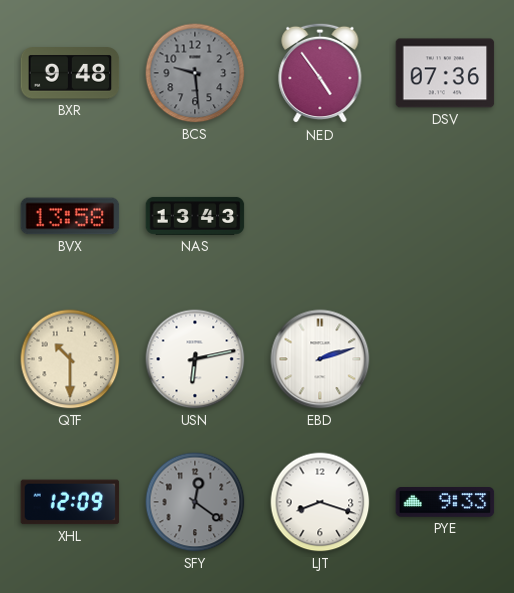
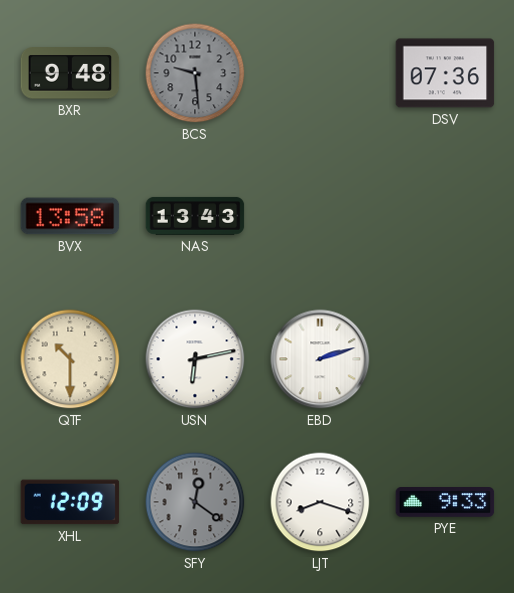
NED: 4:54 -> none
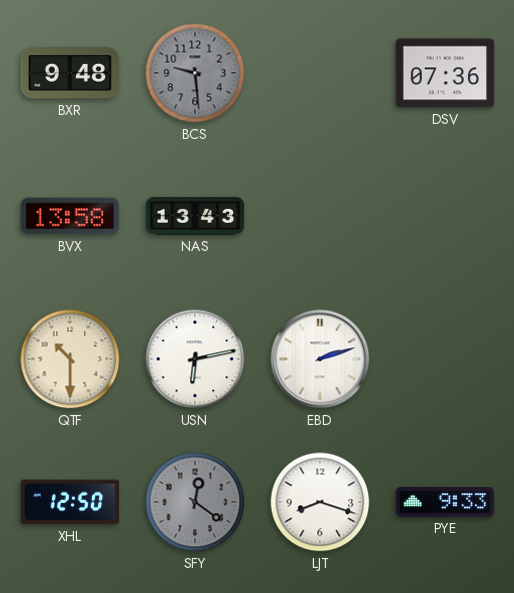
XHL: 12:09 -> 12:50
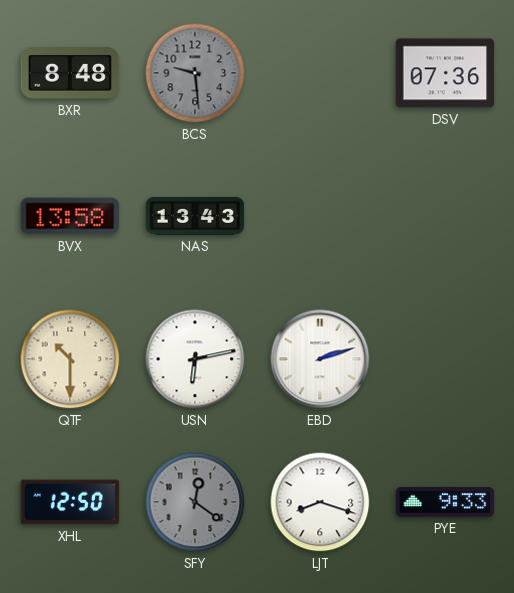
BXR: 9:48 -> 8:48
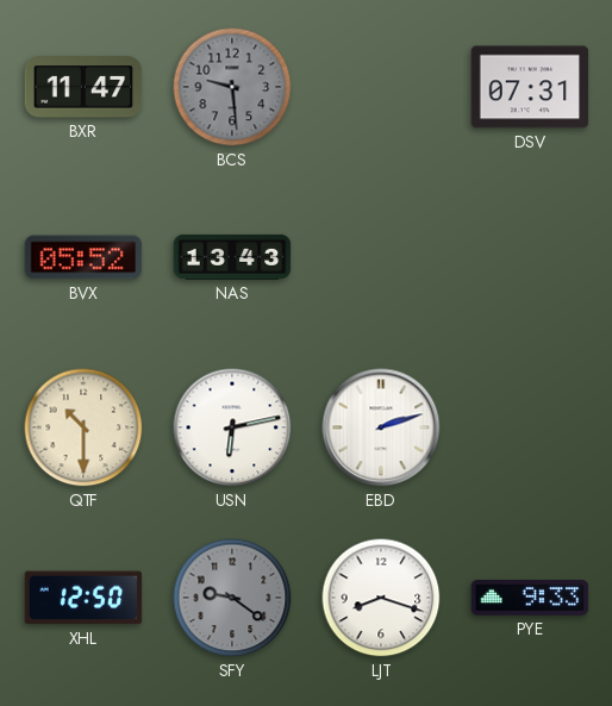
BXR: 8:48 -> 11:47
DSV: 07:36 -> 07:31
BVX: 13:58 -> 05:52
SFY: 12:21 -> 9:21
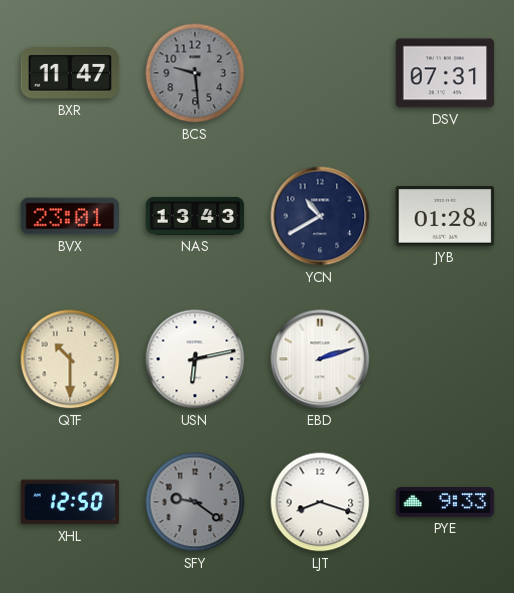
BVX: 05:52 -> 23:01
YCN: none -> 10:40
JYB: none -> 01:28
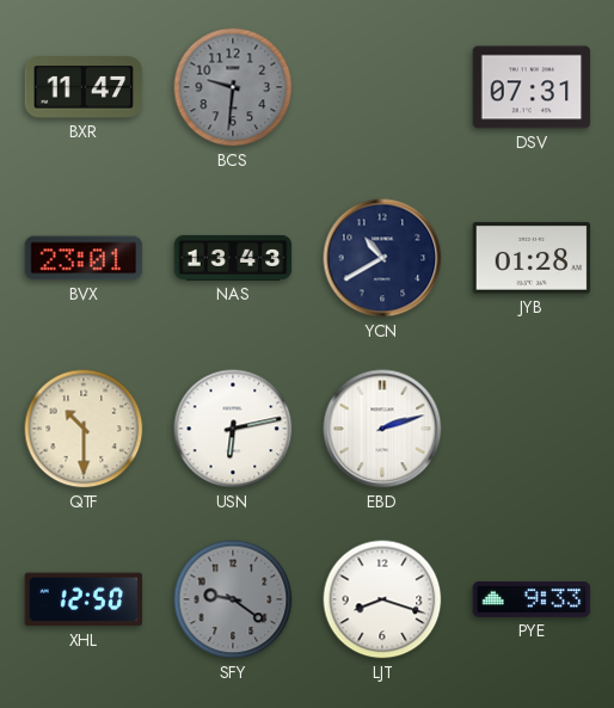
BCS: 9:29 -> 9:31
